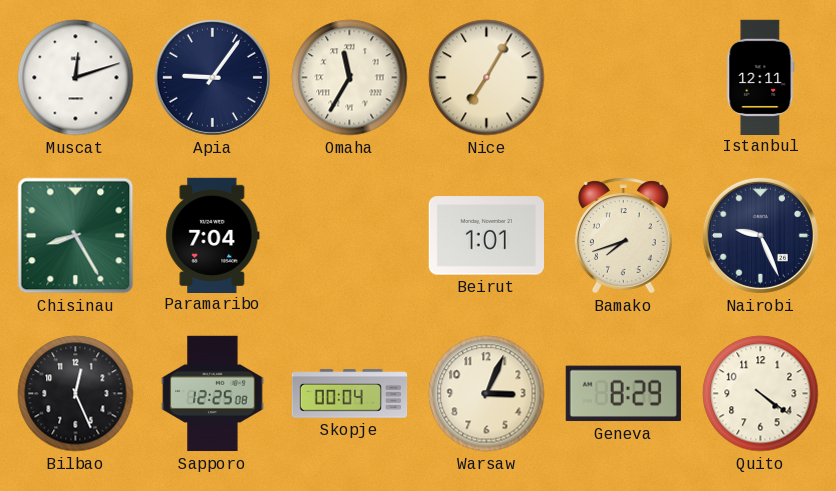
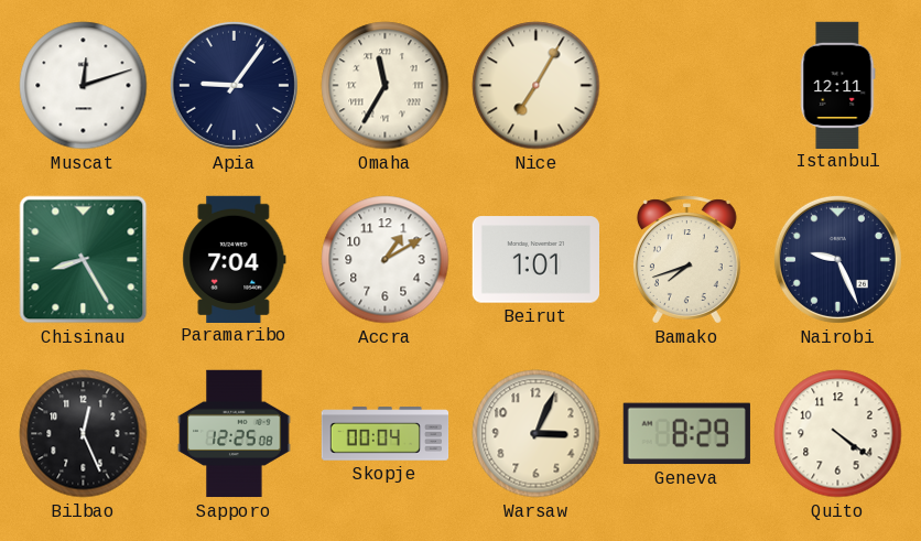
Accra: none -> 1:10
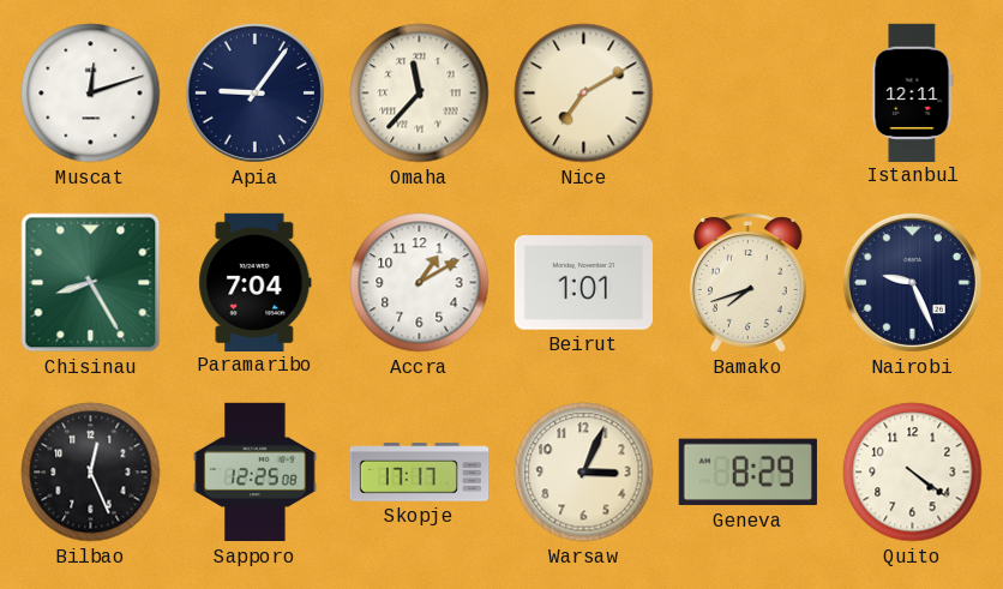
Omaha: 11:35 -> 11:37
Nice: 7:05 -> 7:10
Skopje: 00:04 -> 17:17
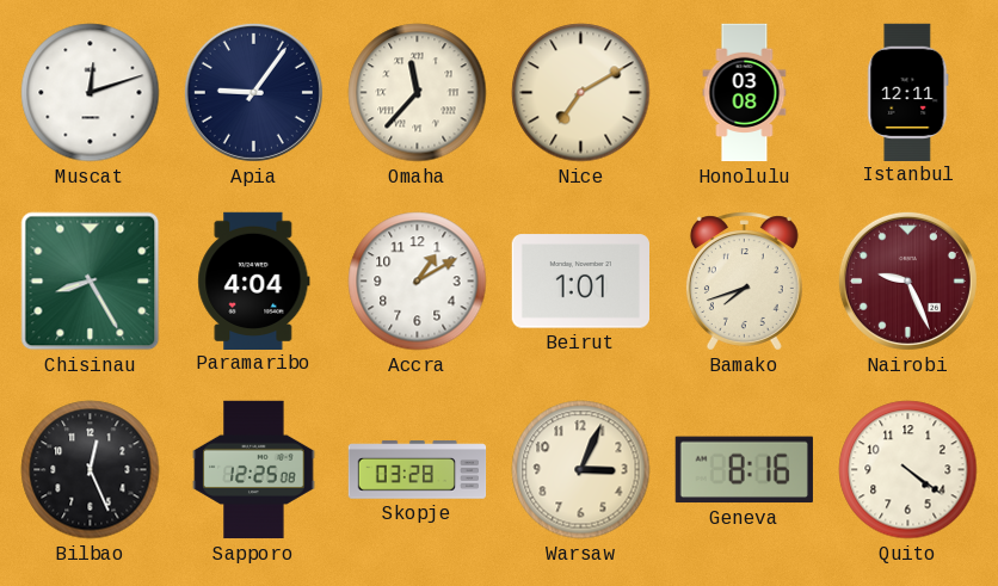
Honolulu: none -> 03:08
Paramaribo: 7:04 -> 4:04
Nairobi dial: navy -> burgundy
Skopje: 17:17 -> 03:28
Geneva: 8:29 -> 8:16
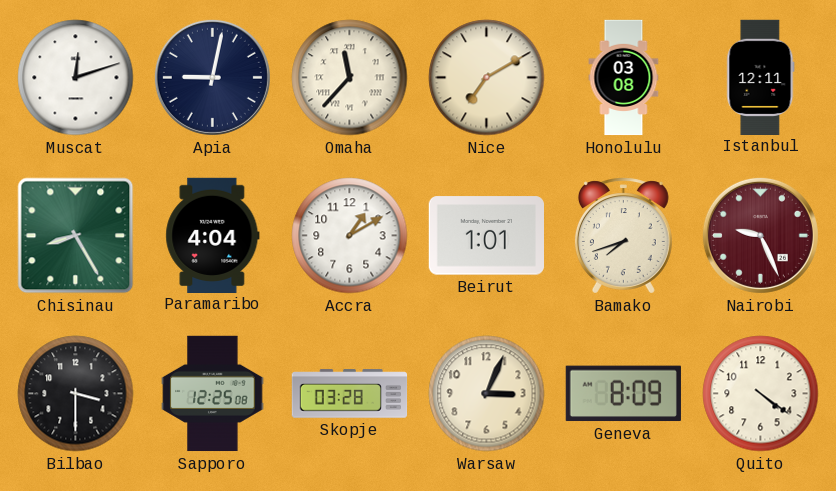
Apia: 9:06 -> 9:02
Bilbao: 12:26 -> 3:30
Geneva: 8:16 -> 8:09
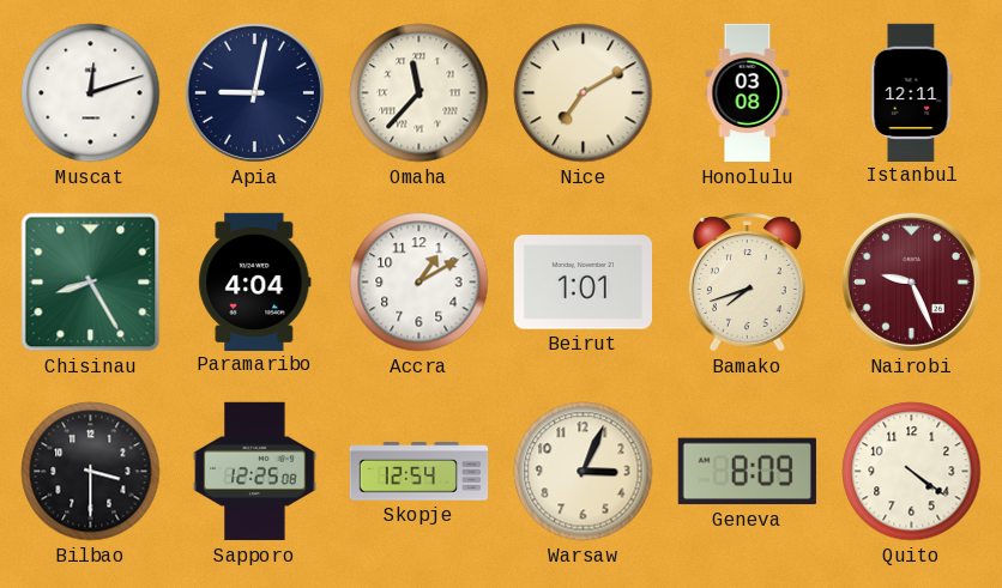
Skopje: 03:28 -> 12:54
